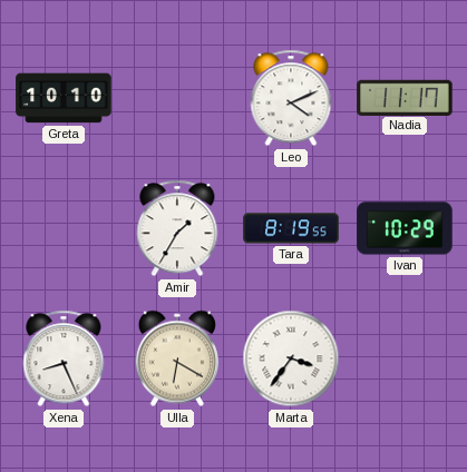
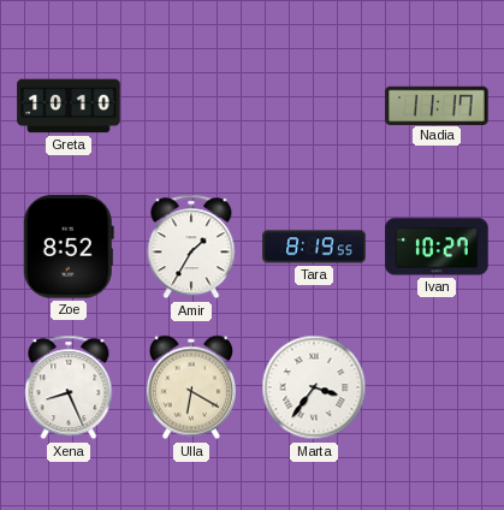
Leo: 4:11 -> none
Zoe: none -> 8:52
Ivan: 10:29 -> 10:27
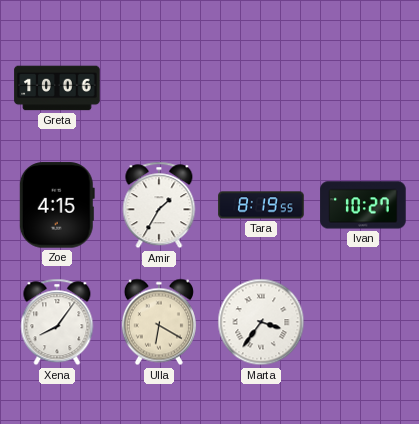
Greta: 10:10 -> 10:06
Nadia: 11:17 -> none
Zoe: 8:52 -> 4:15
Xena: 8:26 -> 8:06
